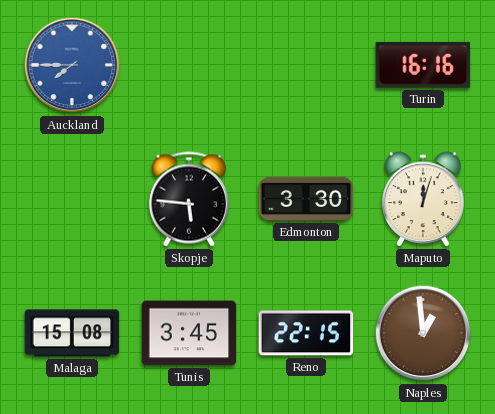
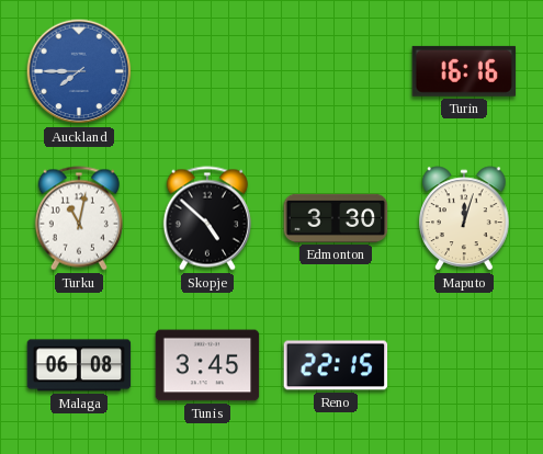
Turku: none -> 11:02
Skopje: 5:46 -> 4:52
Malaga: 15:08 -> 06:08
Naples: 12:59 -> none
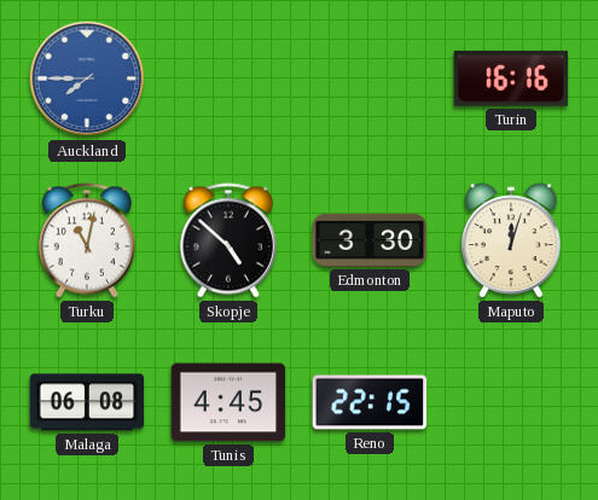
Tunis: 3:45 -> 4:45
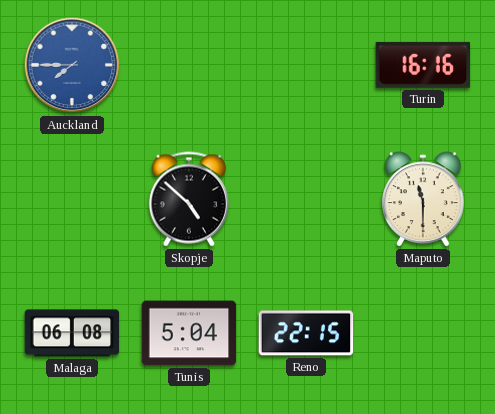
Turku: 11:02 -> none
Edmonton: 3:30 -> none
Maputo: 12:03 -> 11:30
Tunis: 4:45 -> 5:04
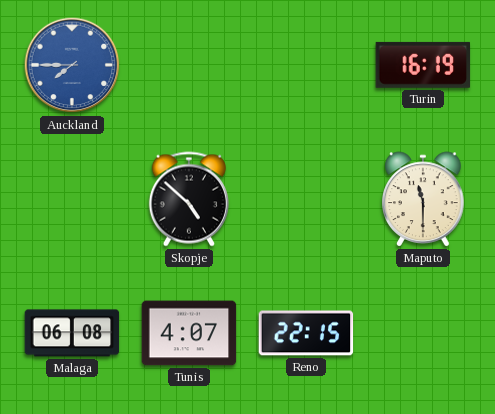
Turin: 16:16 -> 16:19
Tunis: 5:04 -> 4:07
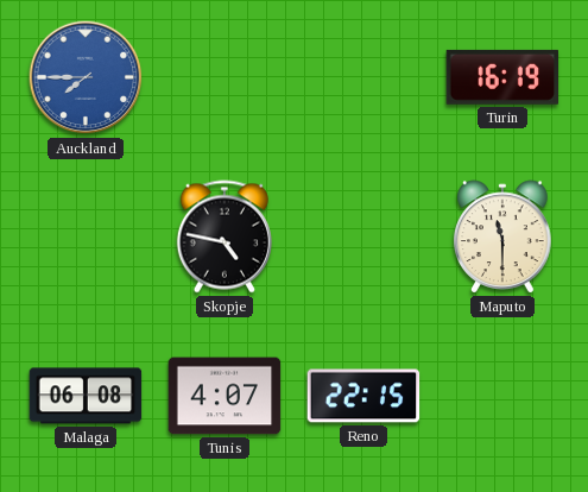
Skopje: 4:52 -> 4:47
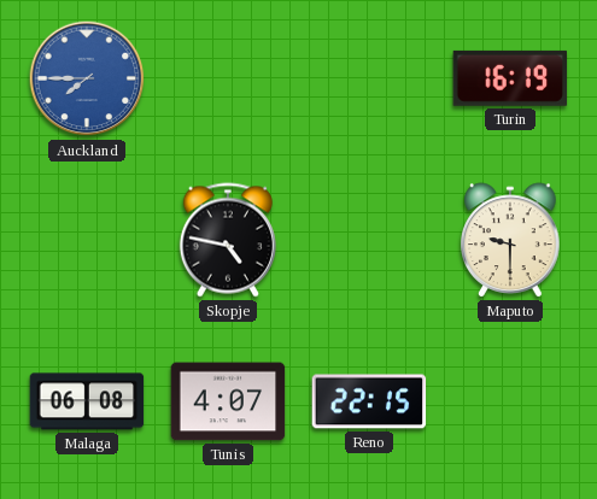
Maputo: 11:30 -> 9:30
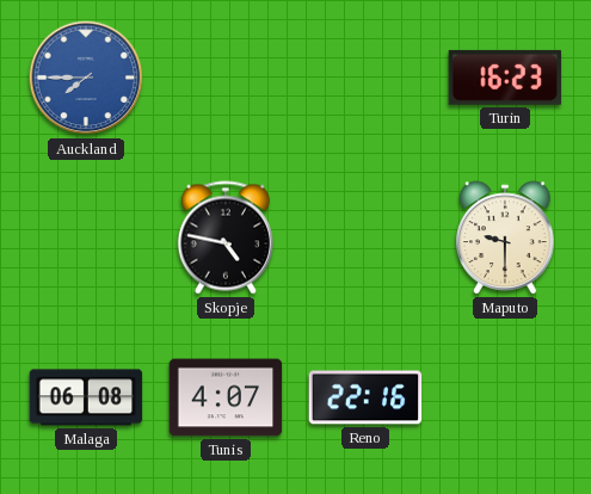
Turin: 16:19 -> 16:23
Reno: 22:15 -> 22:16
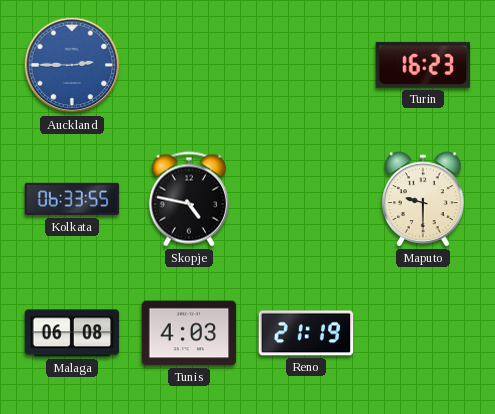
Auckland: 7:45 -> 2:45
Kolkata: none -> 06:33
Tunis: 4:07 -> 4:03
Reno: 22:16 -> 21:19
